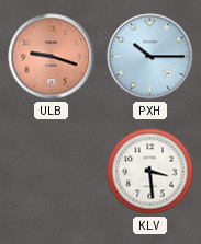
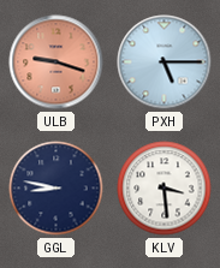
PXH: 10:15 -> 5:15
GGL: none -> 8:47
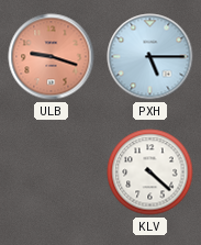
GGL: 8:47 -> none
KLV: 3:29 -> 4:22
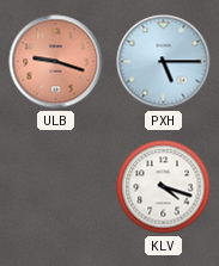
KLV: 4:22 -> 4:18
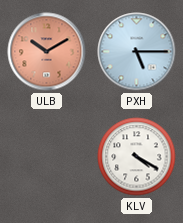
ULB: 9:18 -> 10:10
KLV: 4:18 -> 4:20
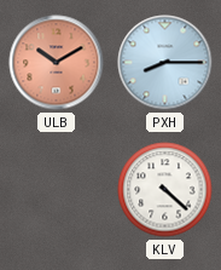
PXH: 5:15 -> 8:15
KLV: 4:20 -> 4:22
